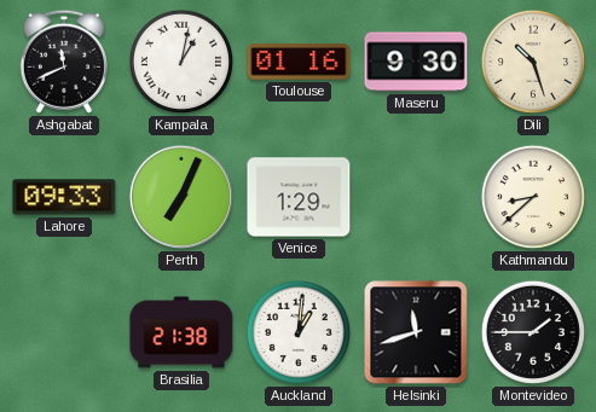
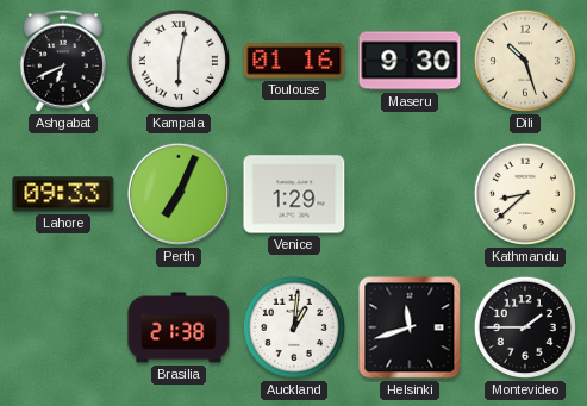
Ashgabat: 11:41 -> 6:41
Kampala: 1:02 -> 6:02
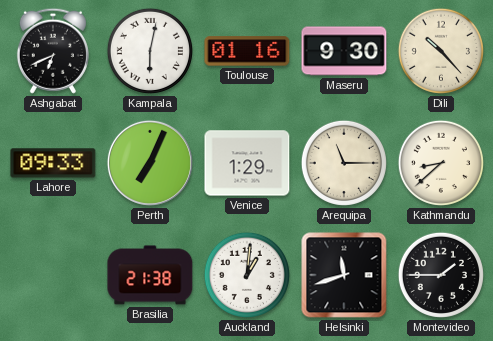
Dili: 10:27 -> 10:23
Arequipa: none -> 11:15
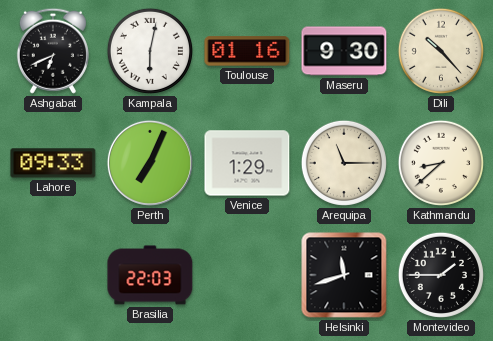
Brasilia: 21:38 -> 22:03
Auckland: 1:01 -> none
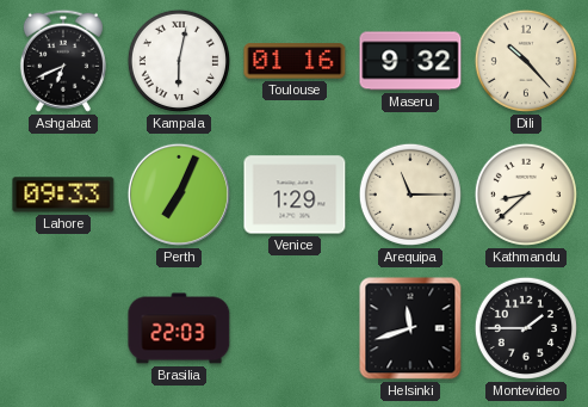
Maseru: 9:30 -> 9:32
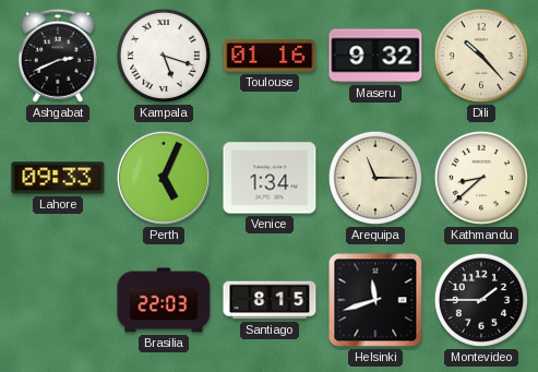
Ashgabat: 6:41 -> 2:41
Kampala: 6:02 -> 5:18
Perth: 7:04 -> 5:04
Venice: 1:29 -> 1:34
Santiago: none -> 8:15
